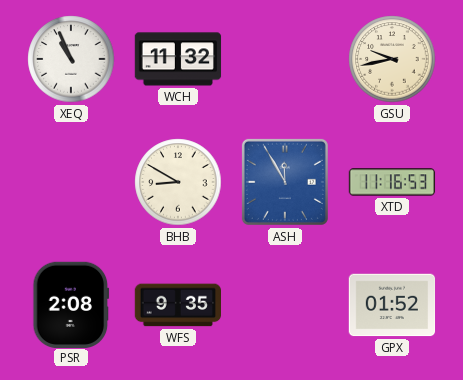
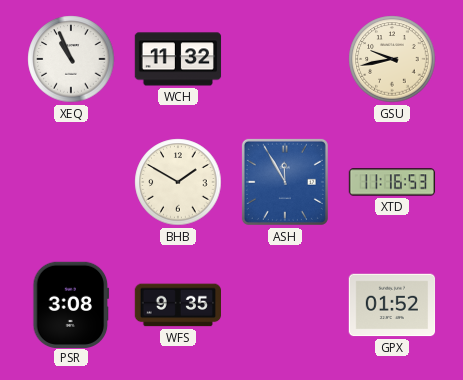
BHB: 8:50 -> 1:50
PSR: 2:08 -> 3:08
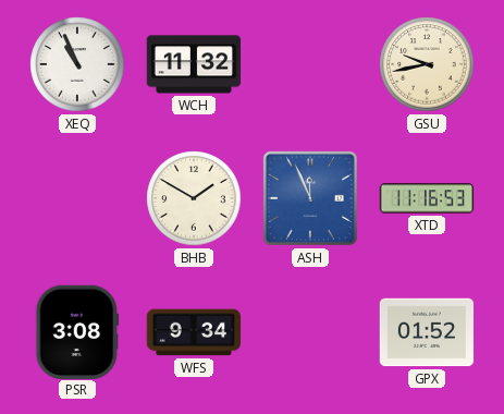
ASH: 11:55 -> 11:56
WFS: 9:35 -> 9:34
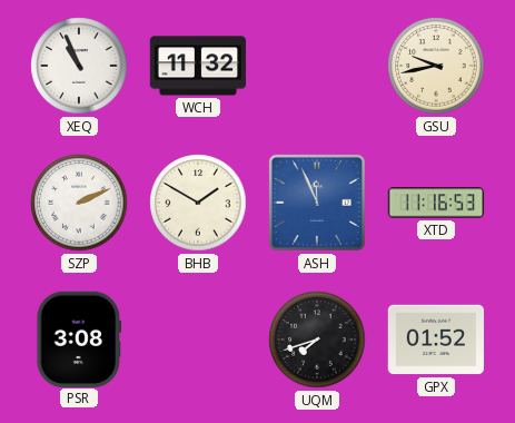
SZP: none -> 2:11
WFS: 9:34 -> none
UQM: none -> 7:42
